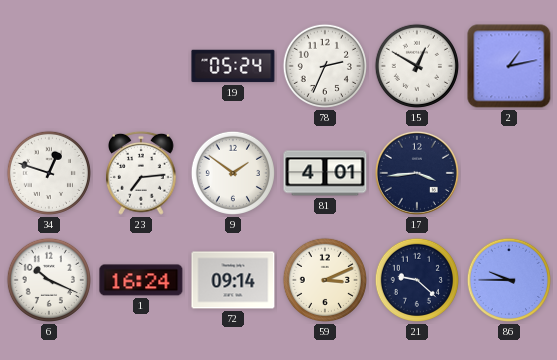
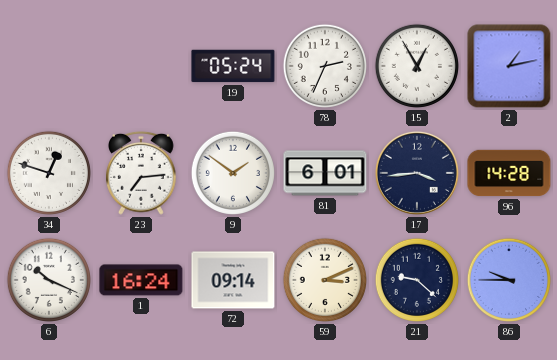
15: 12:50 -> 12:55
81: 4:01 -> 6:01
96: none -> 14:28
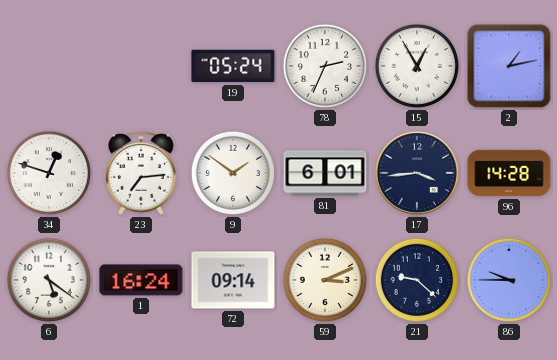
6: 10:19 -> 5:21
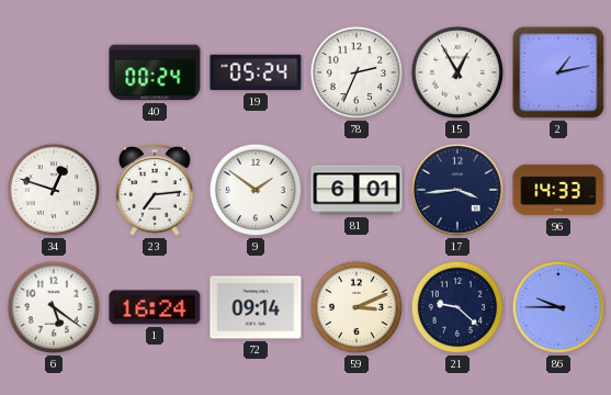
40: none -> 00:24
96: 14:28 -> 14:33
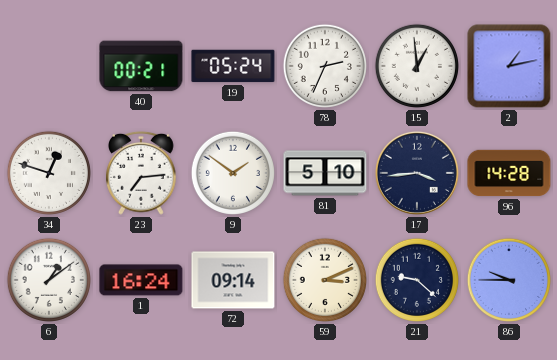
40: 00:24 -> 00:21
15: 12:55 -> 12:59
81: 6:01 -> 5:10
96: 14:33 -> 14:28
6: 5:21 -> 1:09
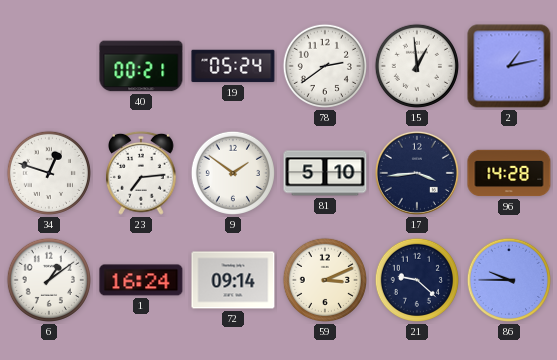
78: 2:34 -> 2:39
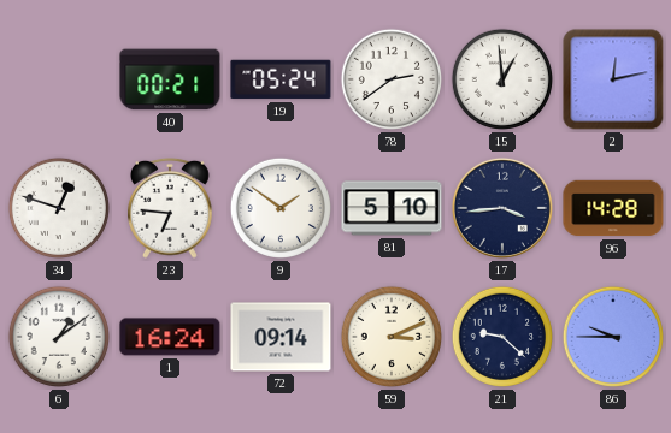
2: 1:13 -> 12:13
23: 7:14 -> 6:46
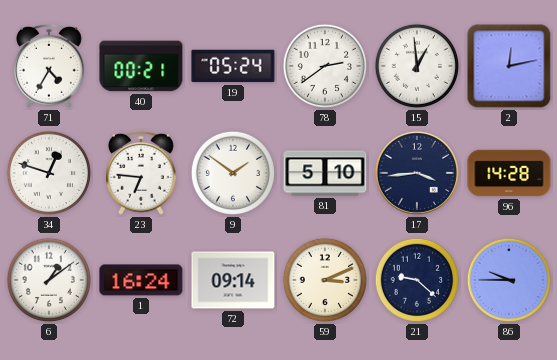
71: none -> 4:35
